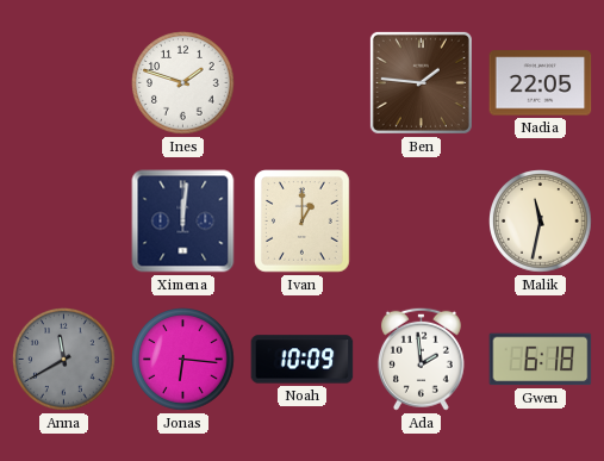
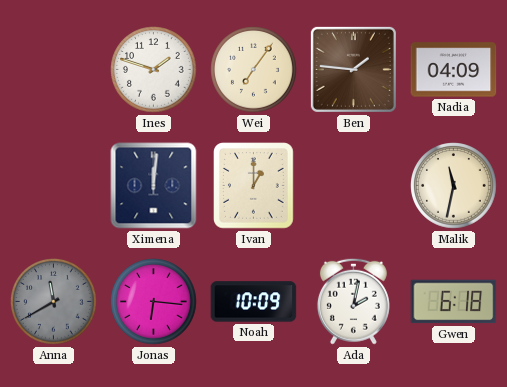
Wei: none -> 7:06
Nadia: 22:05 -> 04:09
Ada: 1:59 -> 2:02
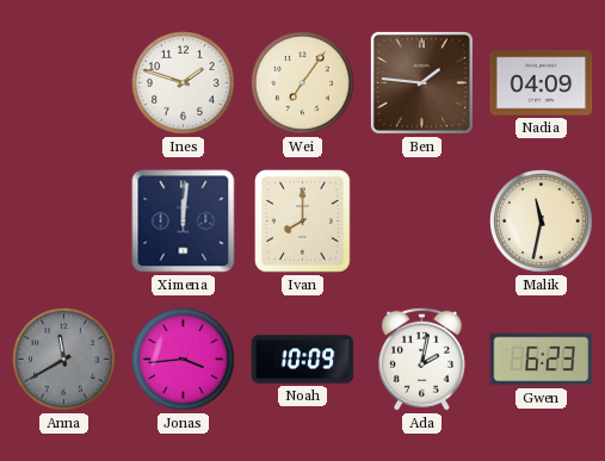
Ivan: 1:00 -> 8:00
Jonas: 6:16 -> 3:44
Gwen: 6:18 -> 6:23
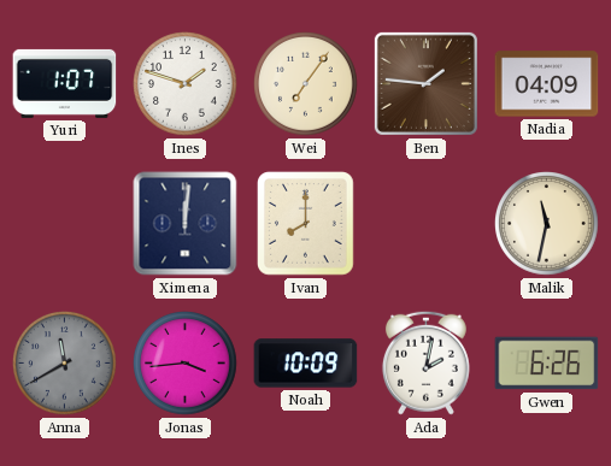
Yuri: none -> 1:07
Gwen: 6:23 -> 6:26
